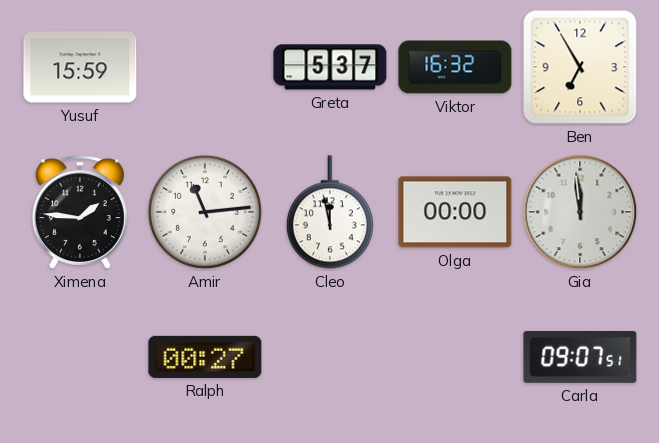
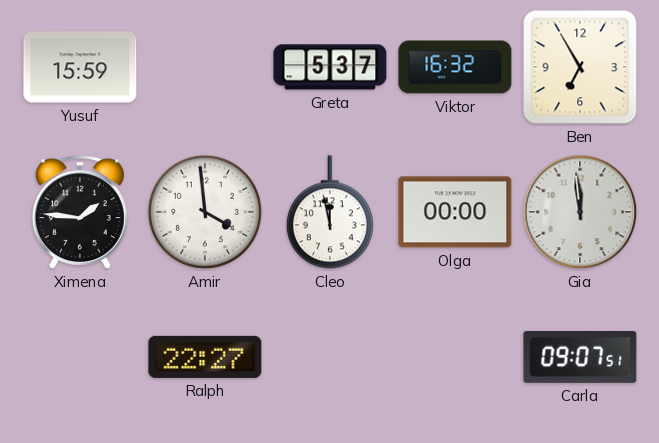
Amir: 11:14 -> 3:59
Ralph: 00:27 -> 22:27
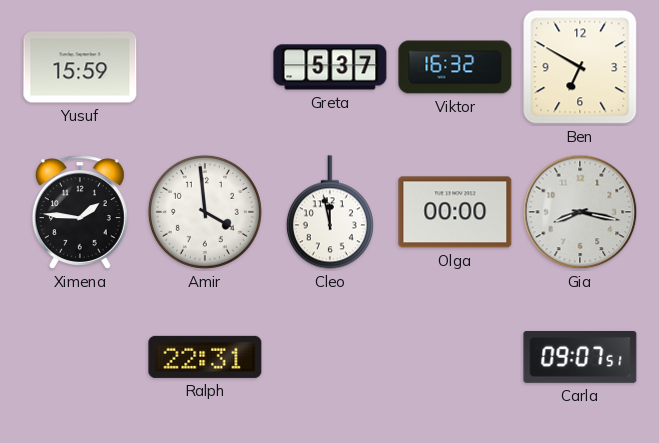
Ben: 6:55 -> 6:50
Gia: 11:59 -> 8:17
Ralph: 22:27 -> 22:31
